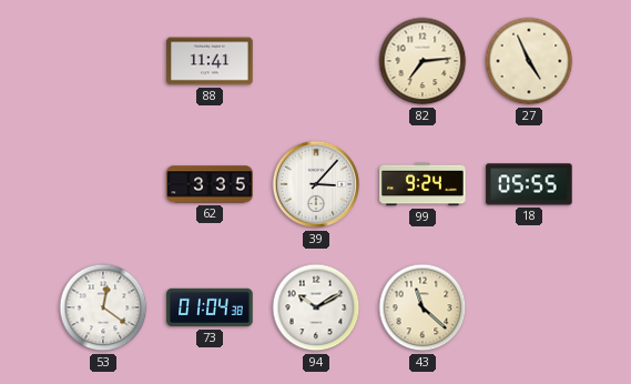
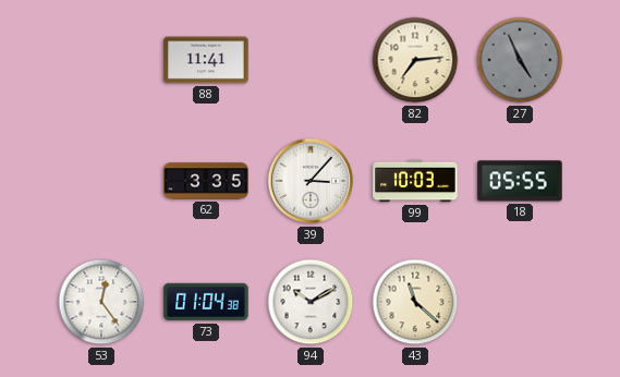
27 dial: cream -> grey
99: 9:24 -> 10:03
53: 12:21 -> 12:24
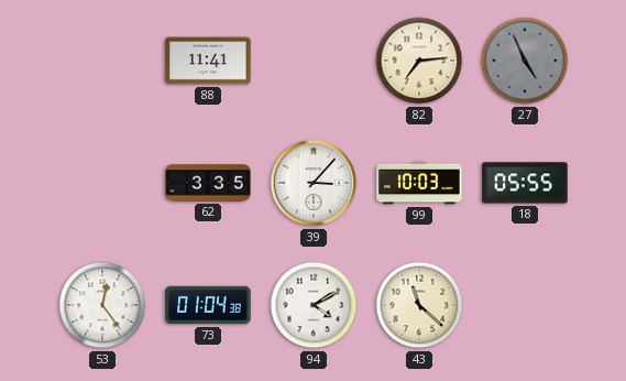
94: 10:10 -> 4:10
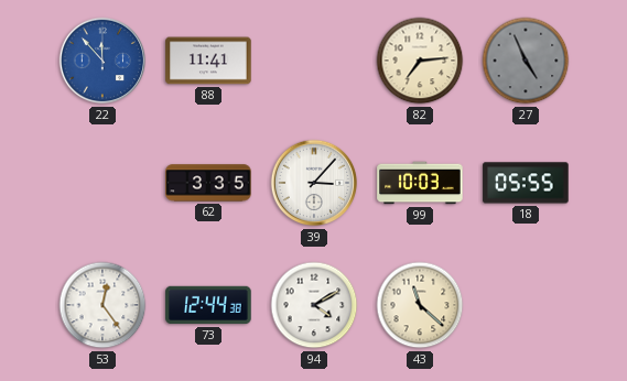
22: none -> 11:53
73: 01:04 -> 12:44
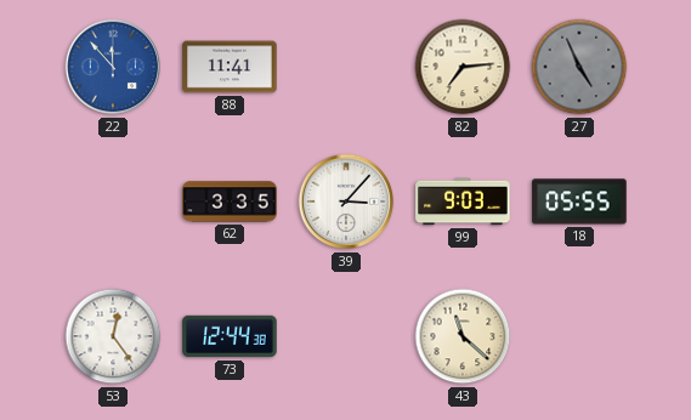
99: 10:03 -> 9:03
94: 4:10 -> none
